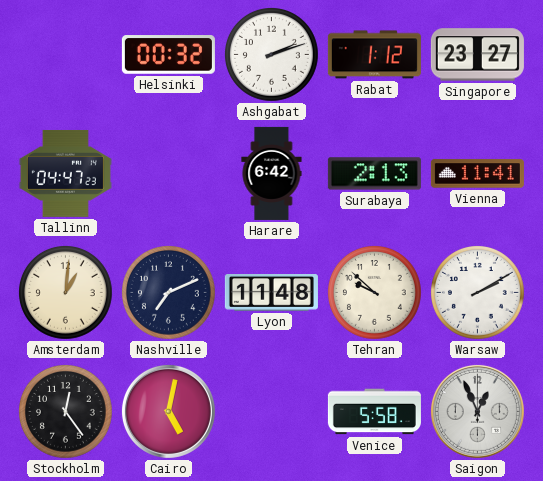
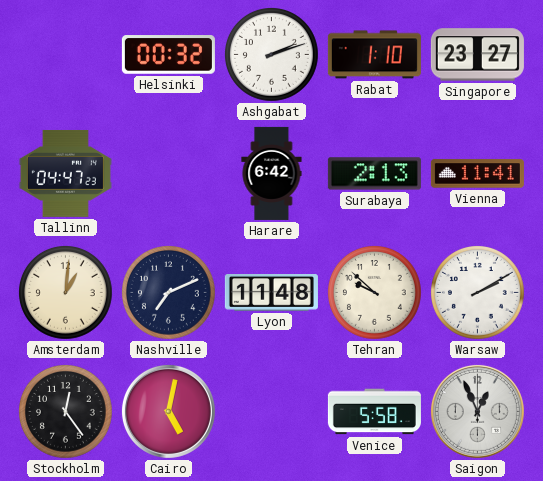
Rabat: 1:12 -> 1:10
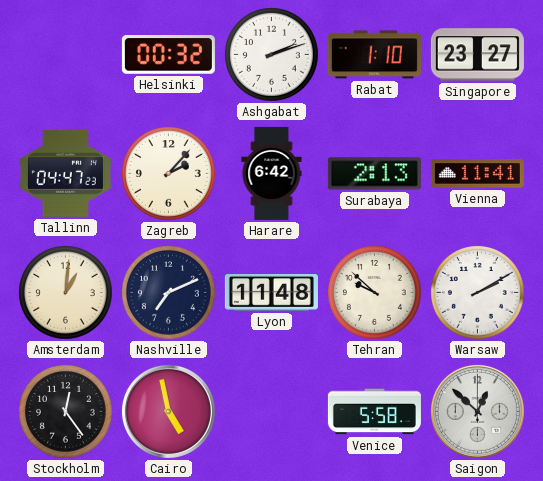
Zagreb: none -> 2:07
Cairo: 5:02 -> 4:58
Saigon: 12:56 -> 12:52
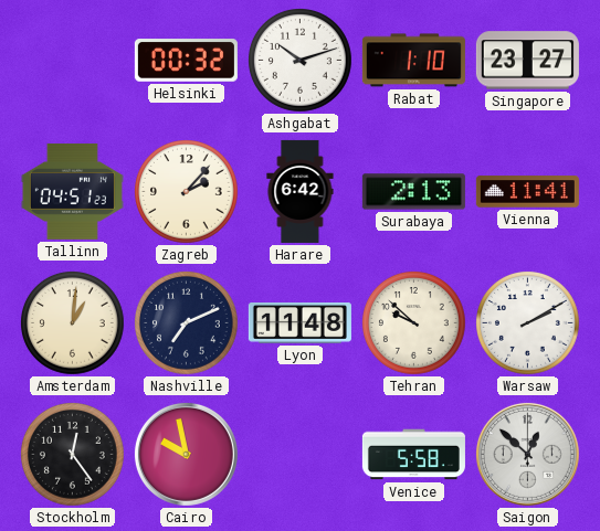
Ashgabat: 2:12 -> 10:12
Tallinn: 04:47 -> 04:51
Cairo: 4:58 -> 9:58
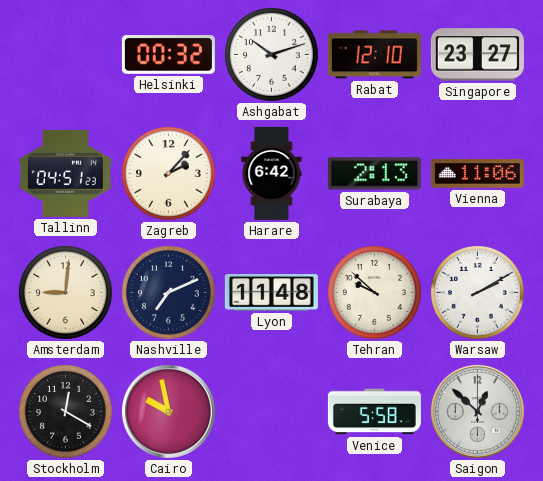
Rabat: 1:10 -> 12:10
Vienna: 11:41 -> 11:06
Amsterdam: 1:01 -> 9:01
Stockholm: 12:24 -> 12:20
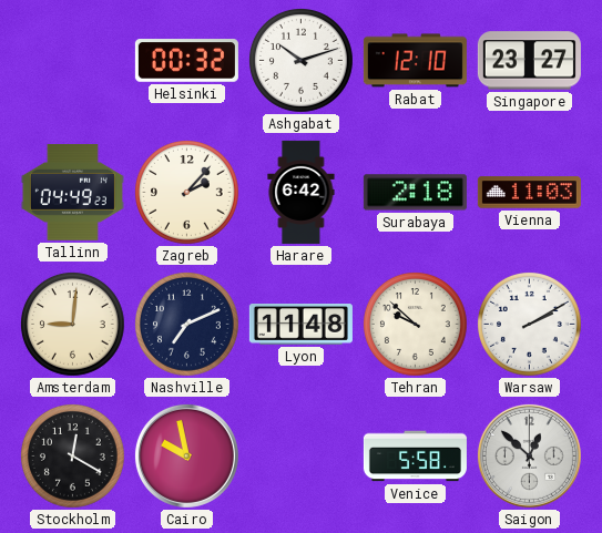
Tallinn: 04:51 -> 04:49
Surabaya: 2:13 -> 2:18
Vienna: 11:06 -> 11:03
